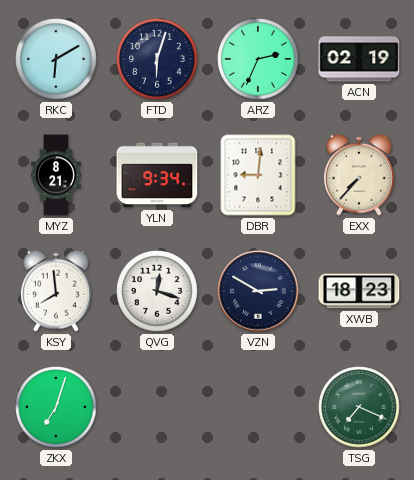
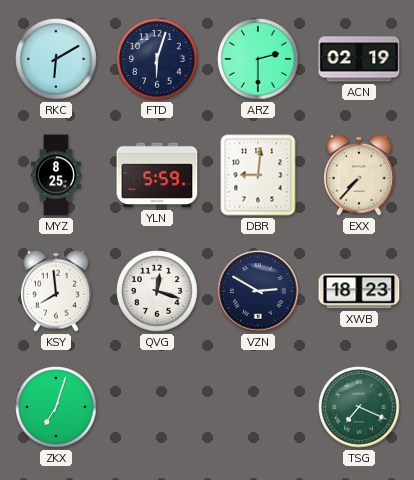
ARZ: 2:34 -> 2:30
MYZ: 8:21 -> 8:25
YLN: 9:34 -> 5:59
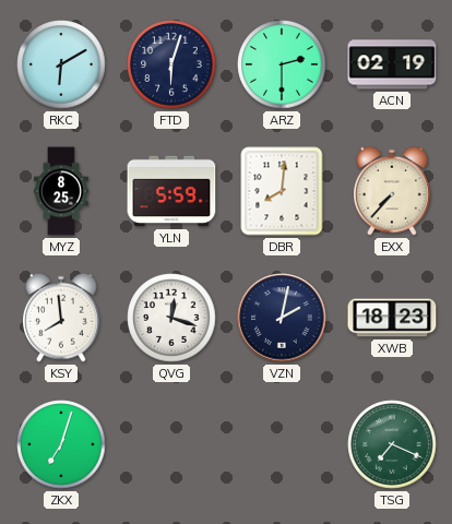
DBR: 9:01 -> 8:01
VZN: 2:50 -> 2:02
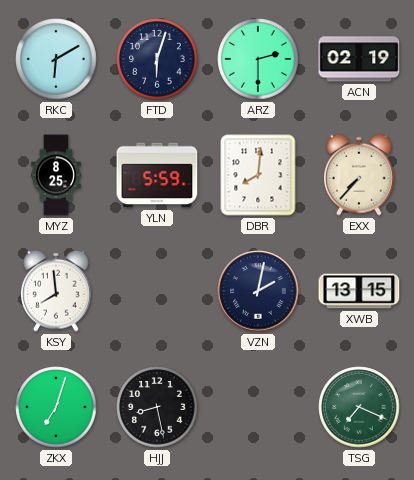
QVG: 12:18 -> none
XWB: 18:23 -> 13:15
HJJ: none -> 8:28
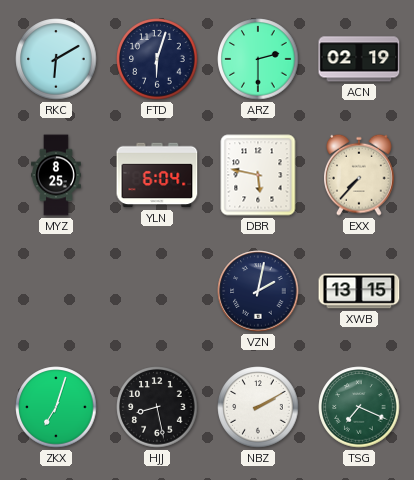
YLN: 5:59 -> 6:04
DBR: 8:01 -> 5:47
KSY: 7:59 -> none
NBZ: none -> 2:10
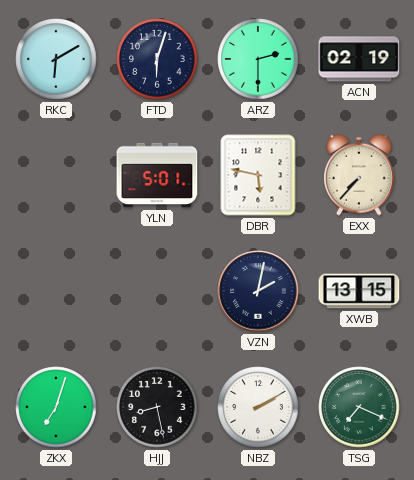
MYZ: 8:25 -> none
YLN: 6:04 -> 5:01
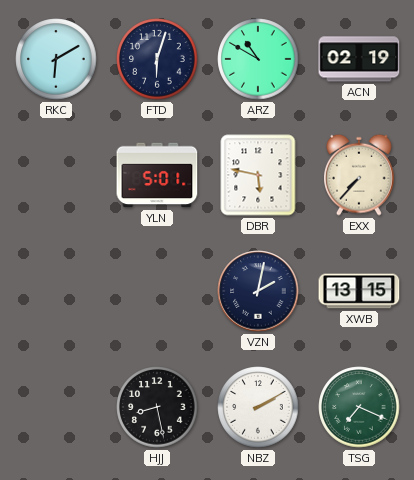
ARZ: 2:30 -> 10:50
ZKX: 7:03 -> none
